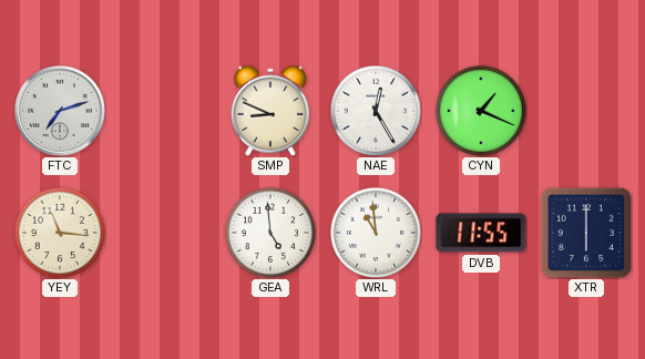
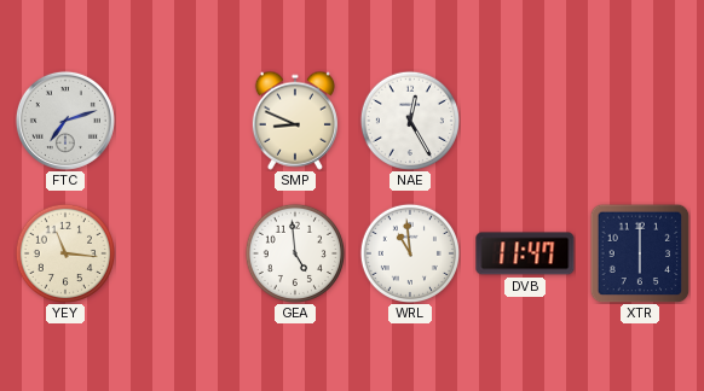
CYN: 1:19 -> none
DVB: 11:55 -> 11:47
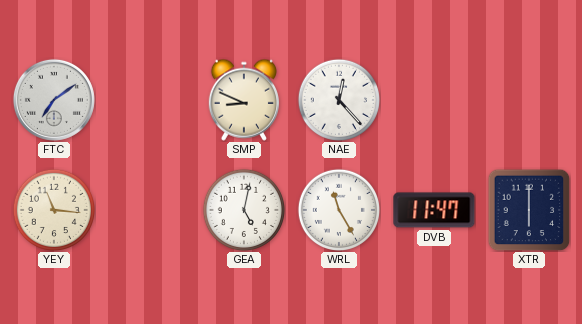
FTC: 7:12 -> 7:09
NAE: 12:25 -> 12:23
GEA: 4:59 -> 5:02
WRL: 10:59 -> 11:25
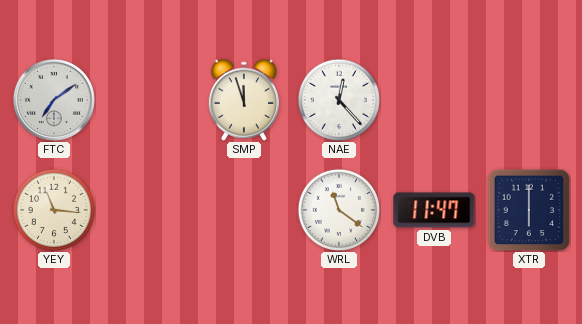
SMP: 8:49 -> 11:57
GEA: 5:02 -> none
WRL: 11:25 -> 11:21
